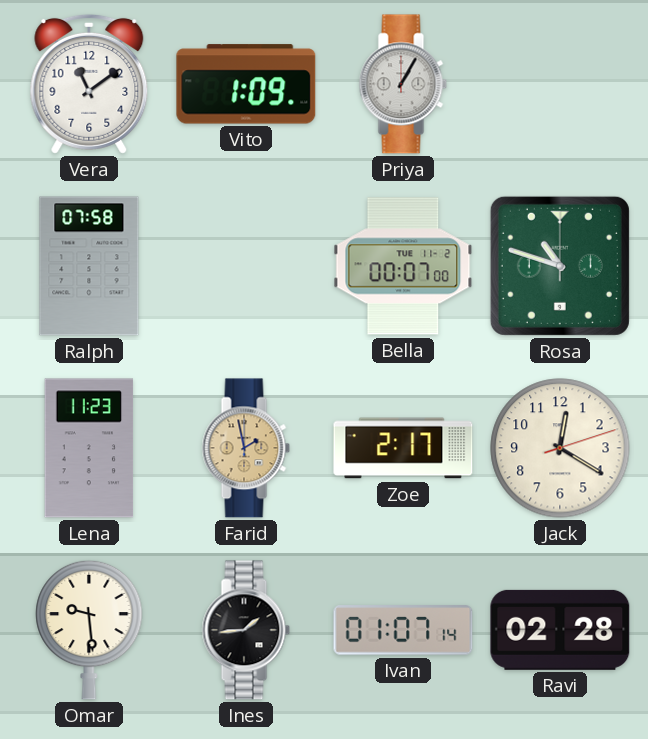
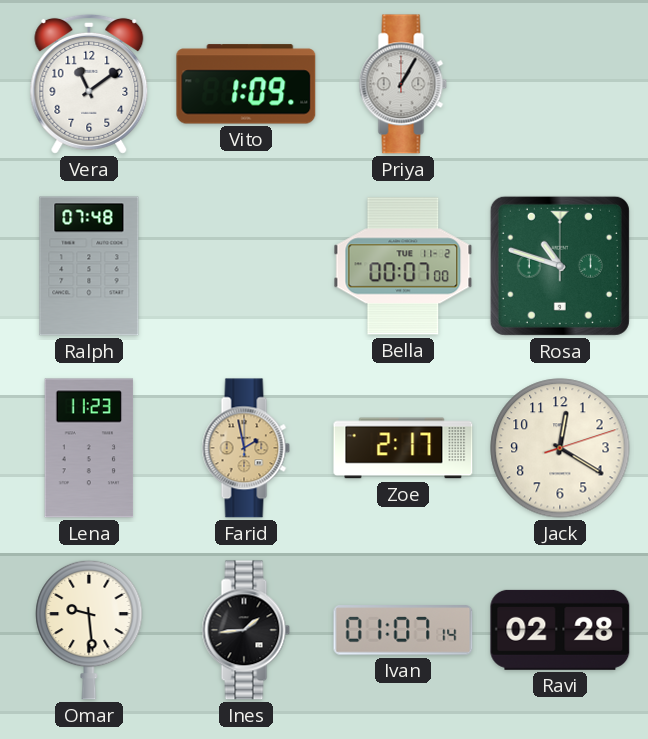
Ralph: 07:58 -> 07:48
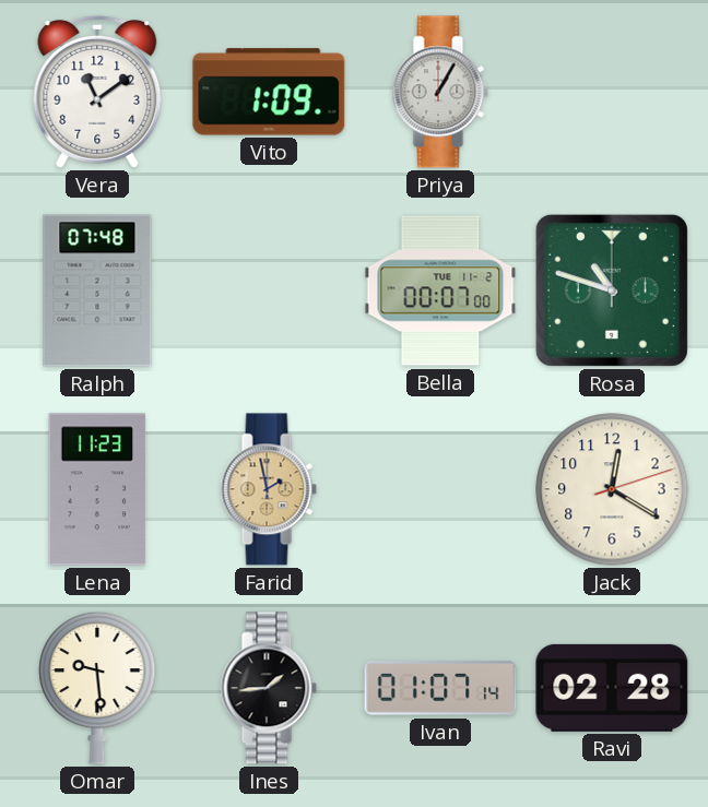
Zoe: 2:17 -> none
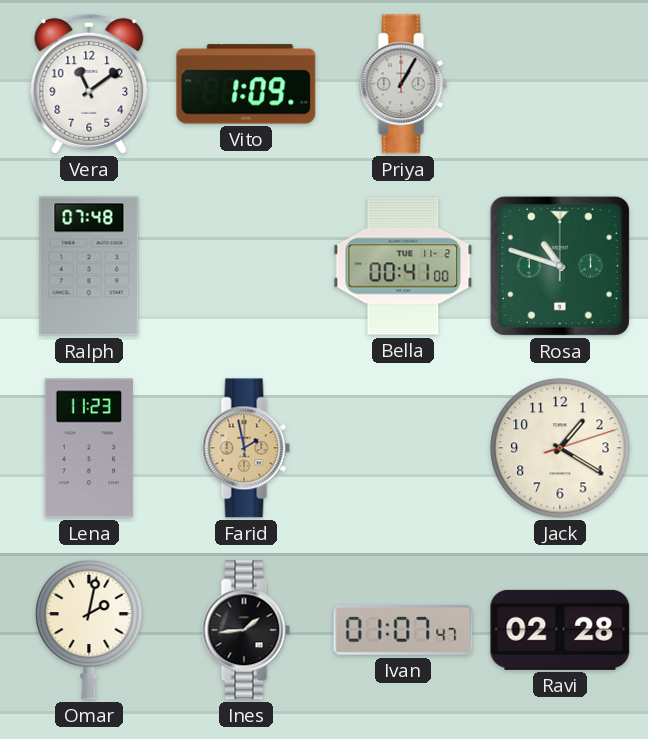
Bella: 00:07 -> 00:41
Jack: 12:20 -> 1:20
Omar: 9:29 -> 2:02
Ivan: 01:07:14 -> 01:07:47
